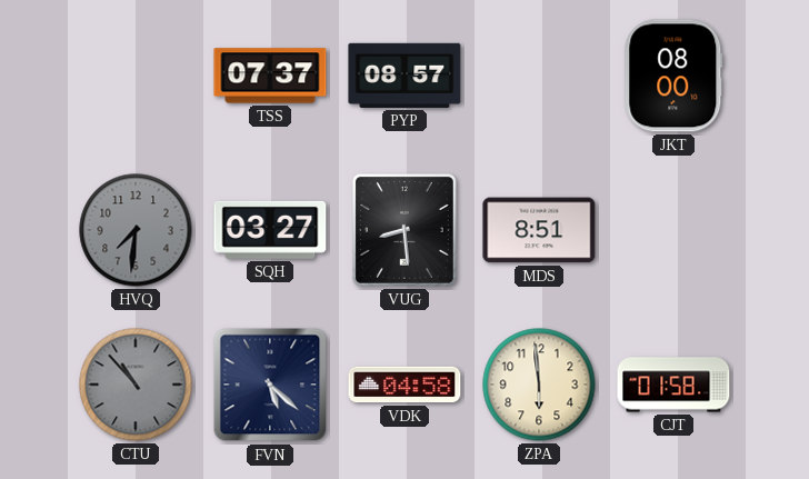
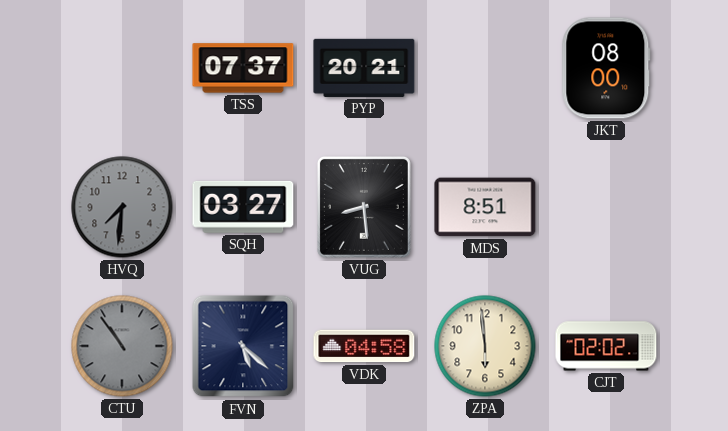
PYP: 08:57 -> 20:21
CTU: 10:53 -> 10:54
CJT: 01:58 -> 02:02
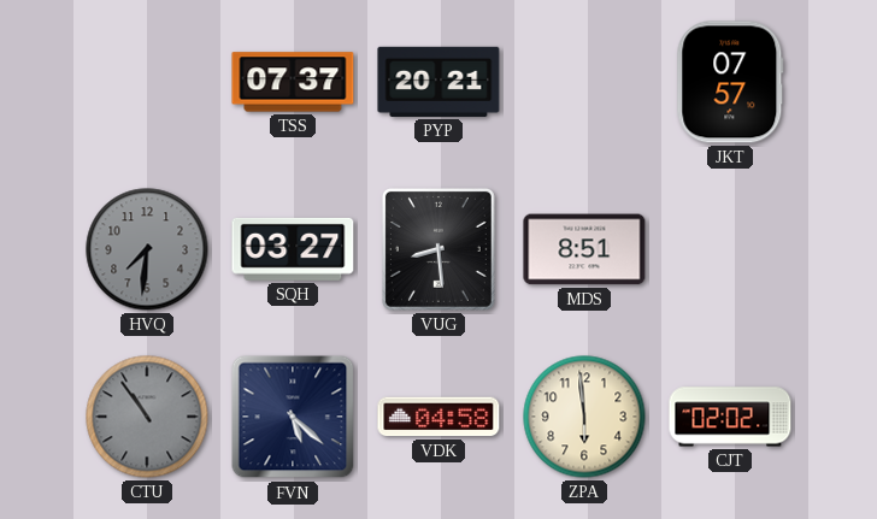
JKT: 08:00 -> 07:57
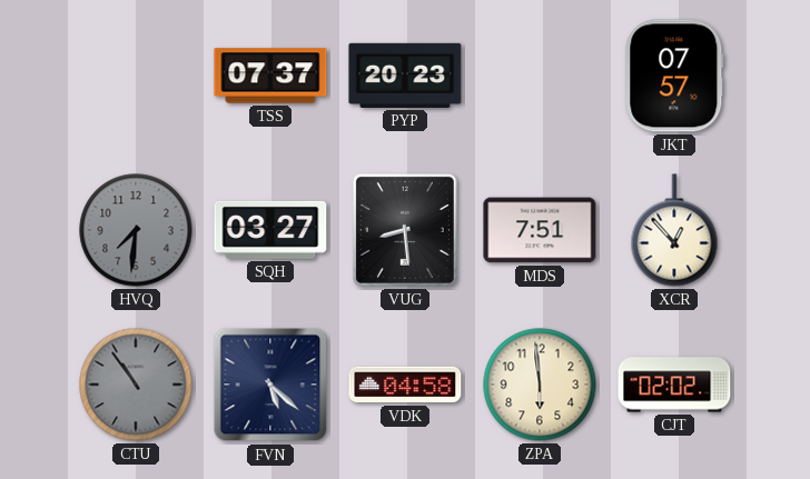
PYP: 20:21 -> 20:23
MDS: 8:51 -> 7:51
XCR: none -> 12:53
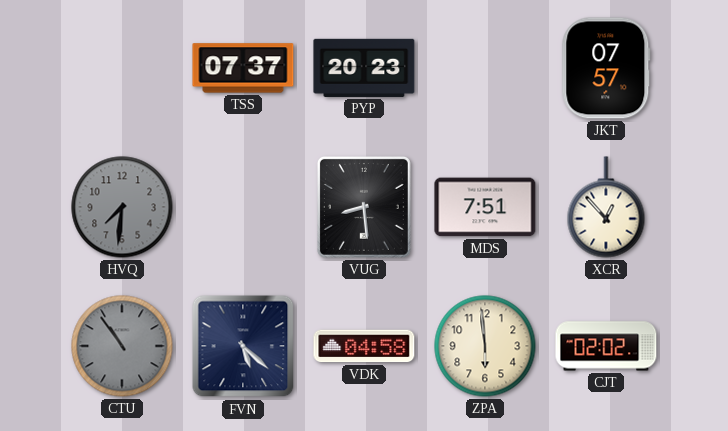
SQH: 03:27 -> none
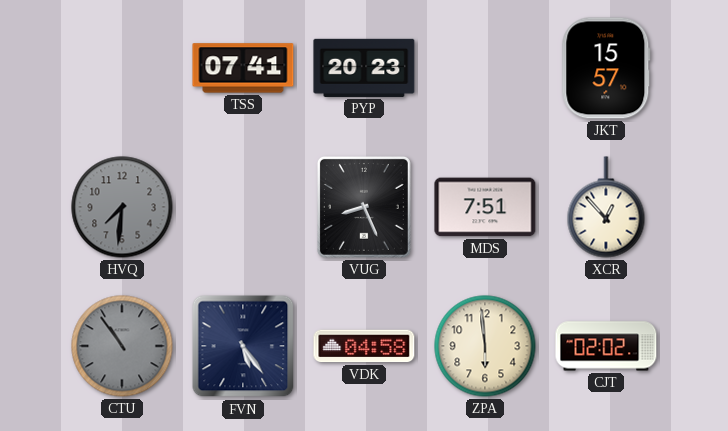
TSS: 07:37 -> 07:41
JKT: 07:57 -> 15:57
VUG: 8:29 -> 8:26
FVN: 5:22 -> 5:24
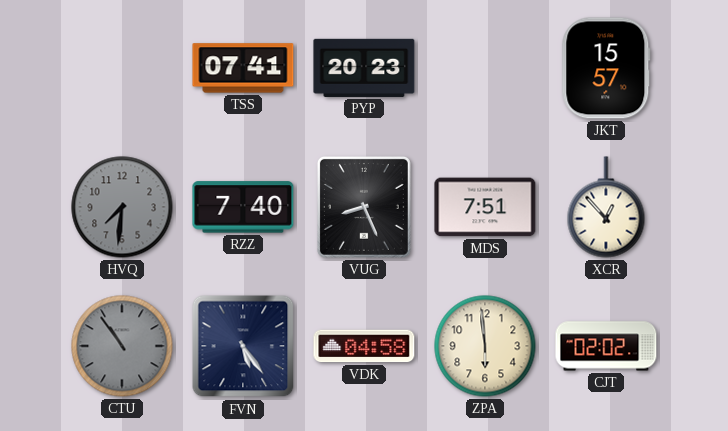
RZZ: none -> 7:40
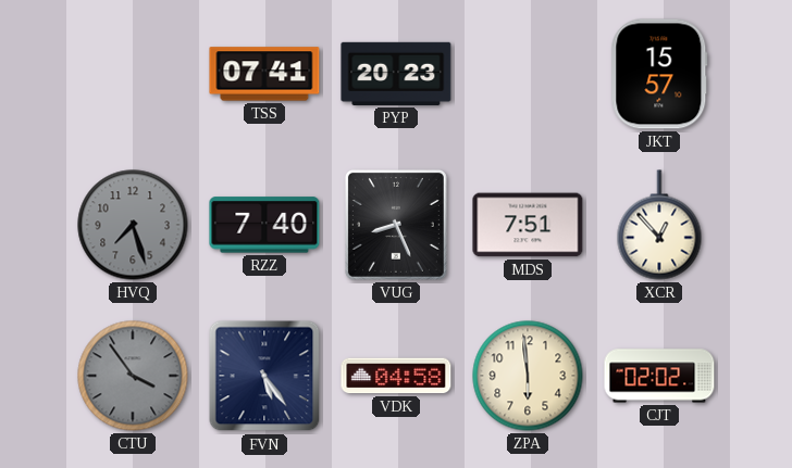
HVQ: 7:31 -> 7:27
CTU: 10:54 -> 3:54
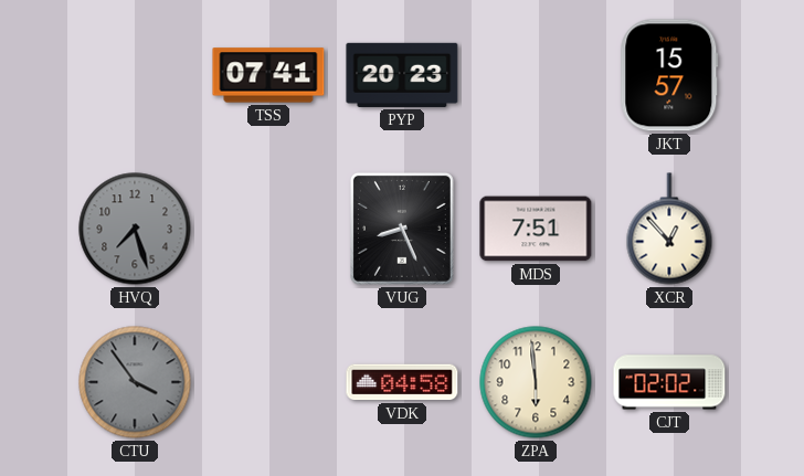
RZZ: 7:40 -> none
FVN: 5:24 -> none
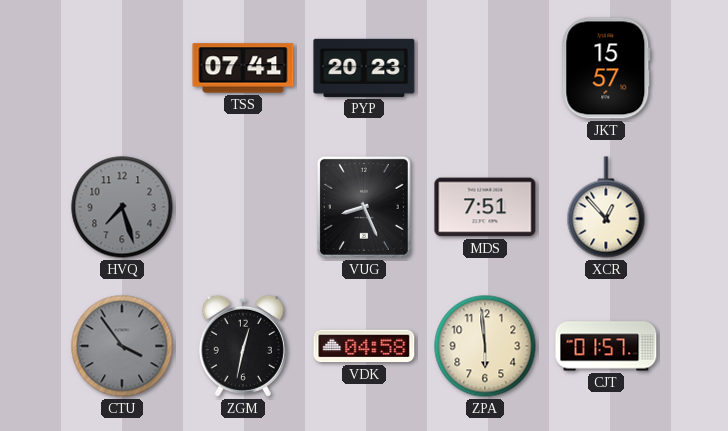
ZGM: none -> 12:32
CJT: 02:02 -> 01:57
